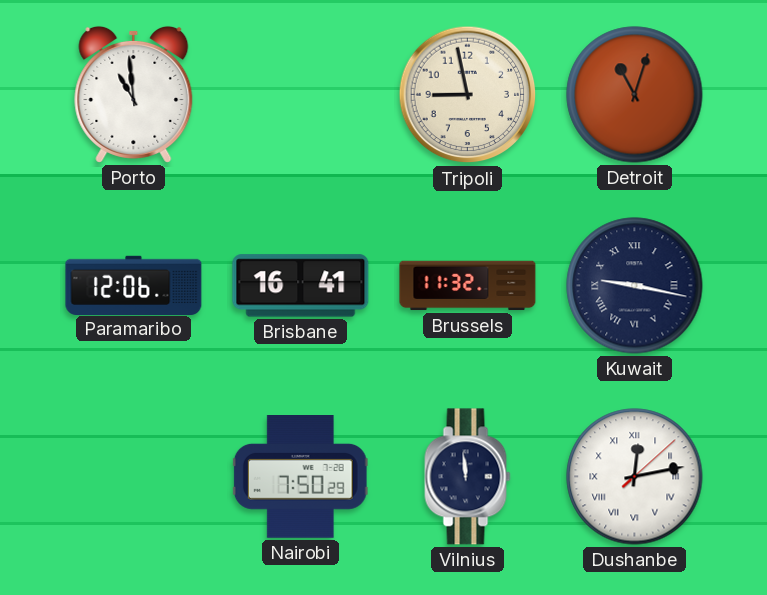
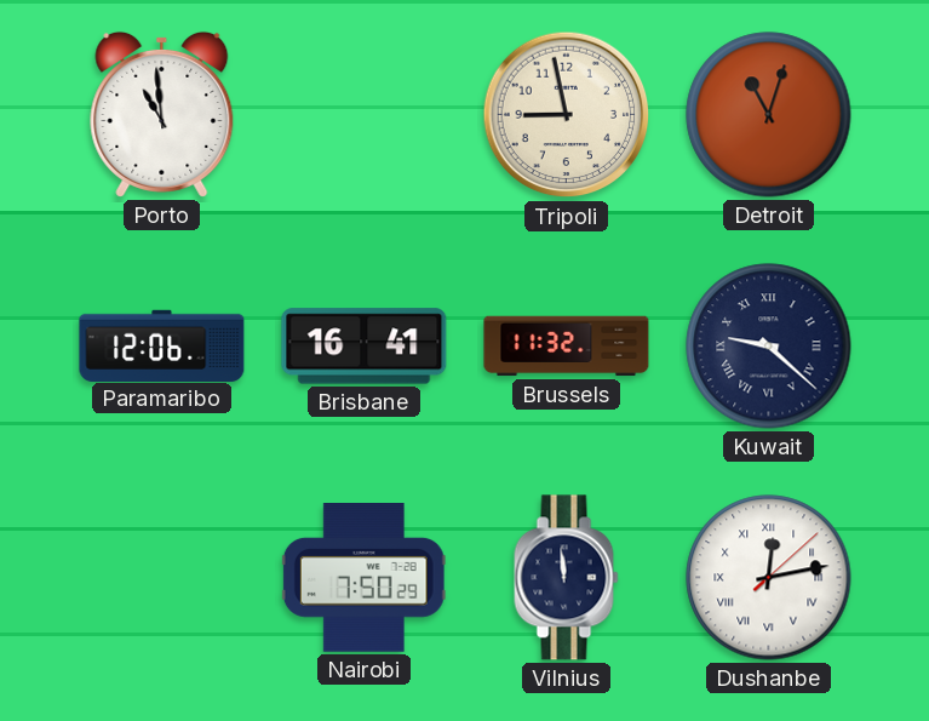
Kuwait: 9:17 -> 9:22
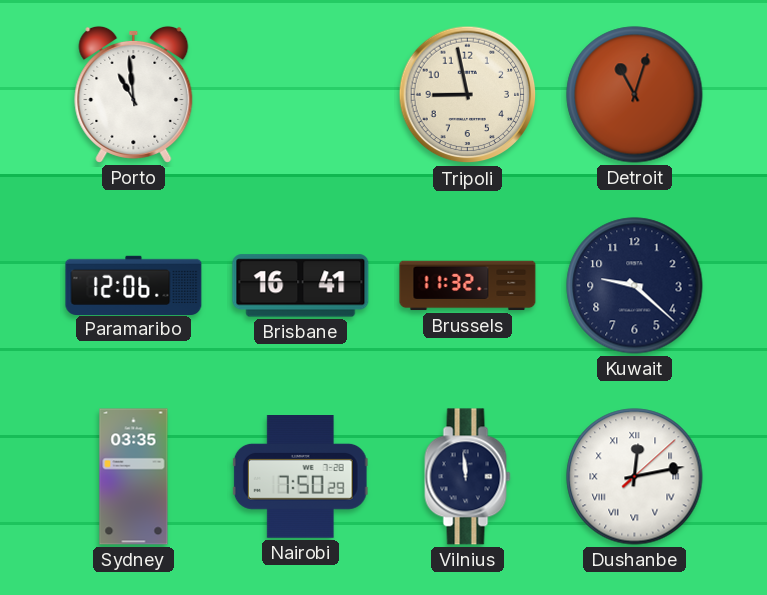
Kuwait numerals: Roman -> Arabic
Sydney: none -> 03:35
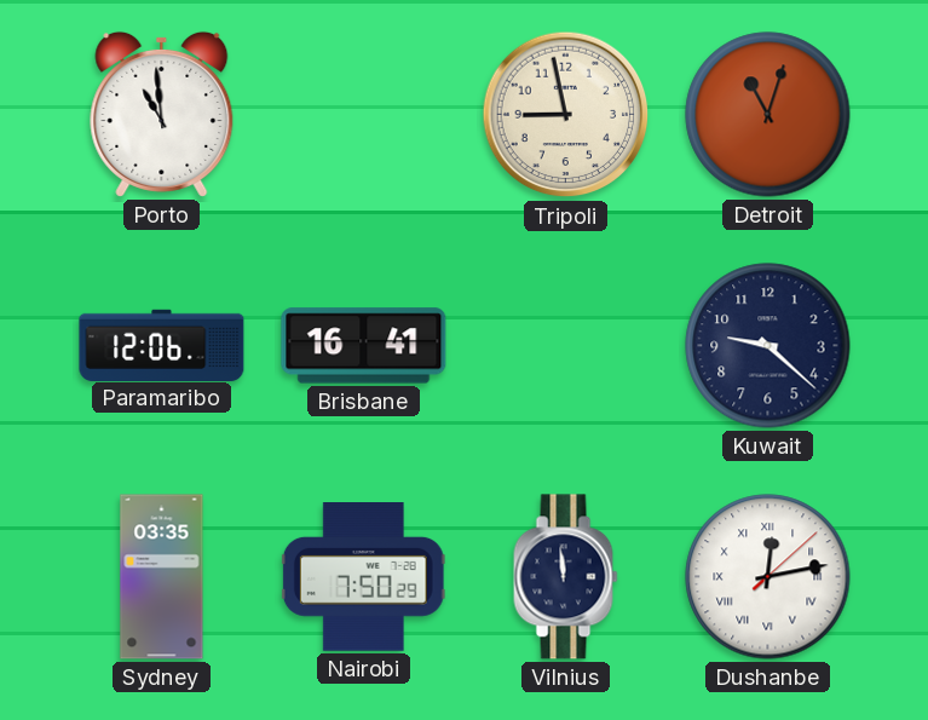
Brussels: 11:32 -> none
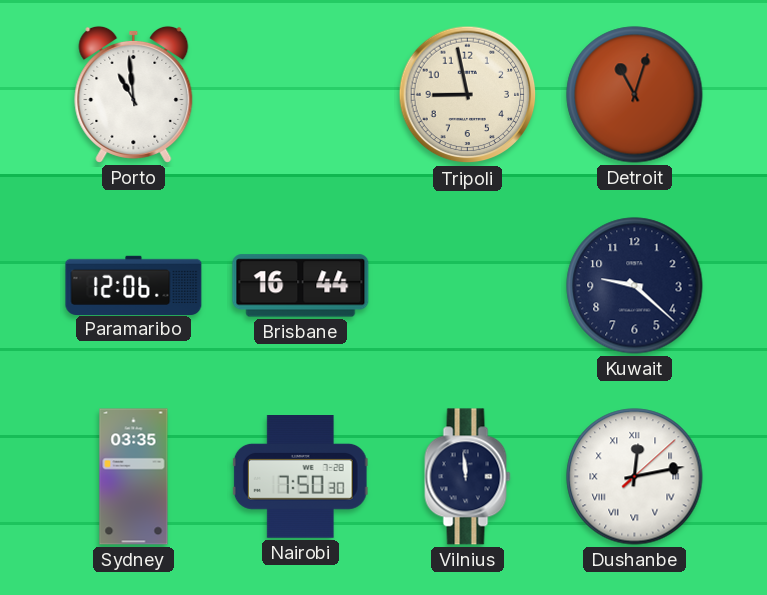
Brisbane: 16:41 -> 16:44
Nairobi: 7:50:29 -> 7:50:30
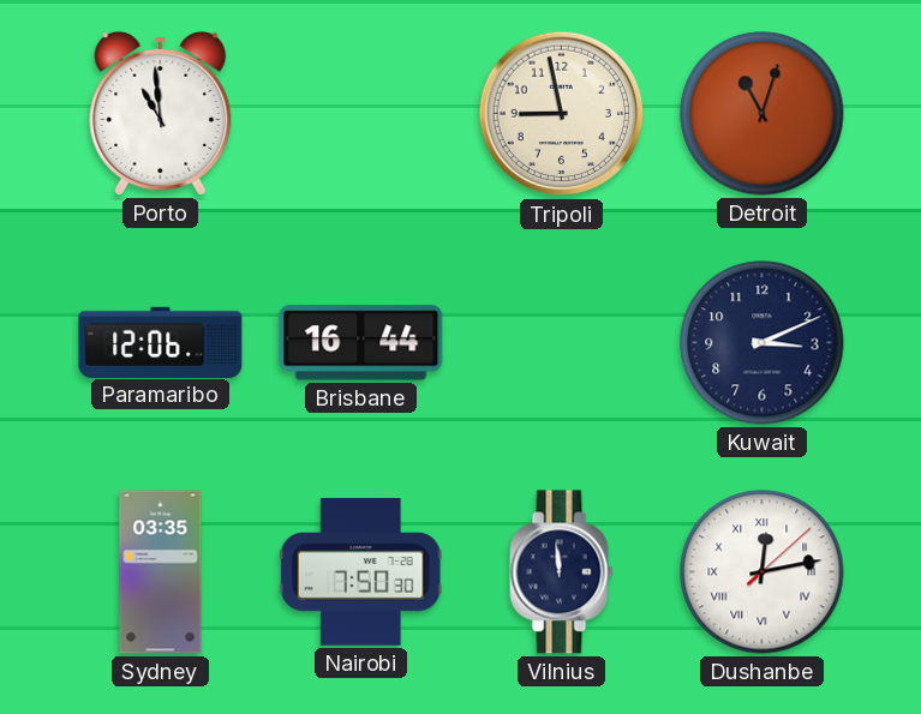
Kuwait: 9:22 -> 3:11
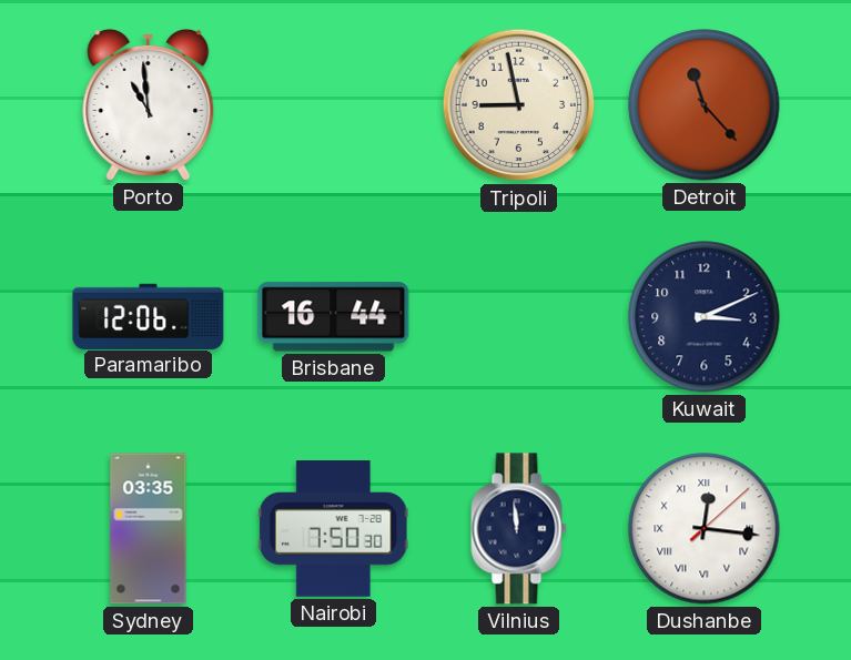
Detroit: 11:03 -> 11:23
Dushanbe: 12:13 -> 12:16
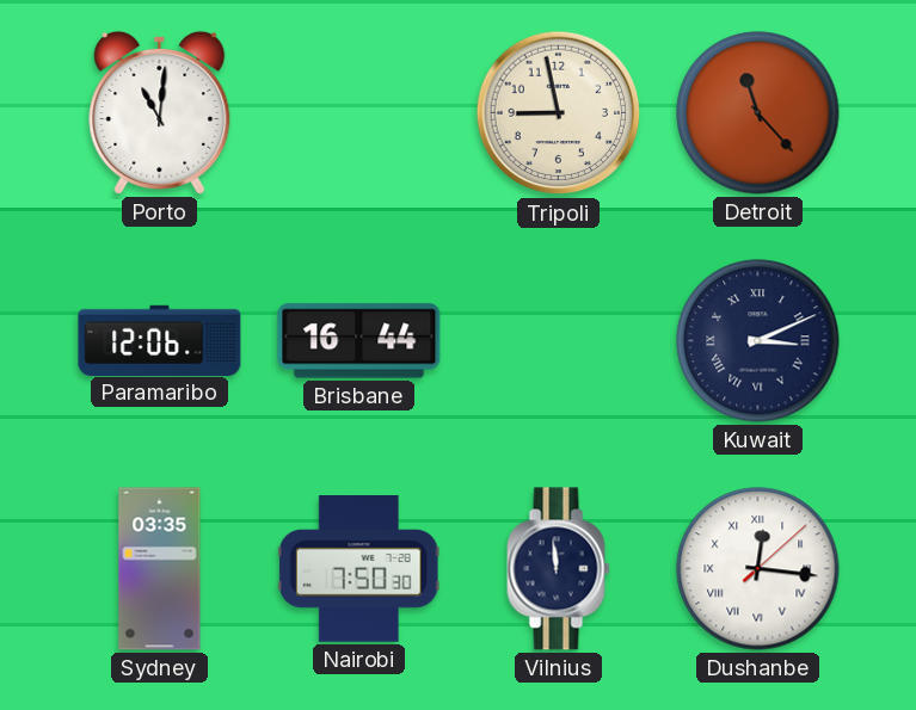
Porto: 10:59 -> 11:01
Kuwait numerals: Arabic -> Roman
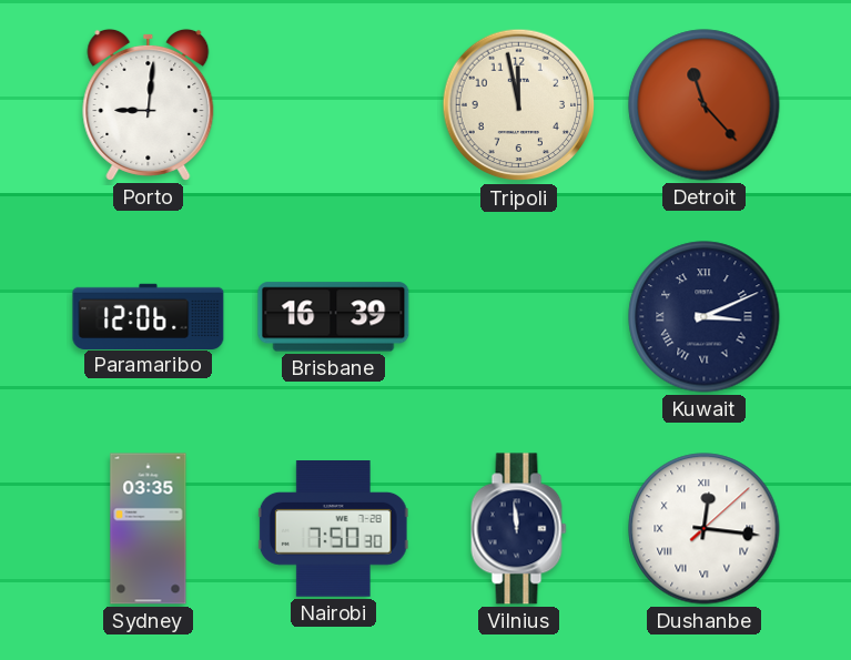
Porto: 11:01 -> 9:01
Tripoli: 8:58 -> 11:58
Brisbane: 16:44 -> 16:39
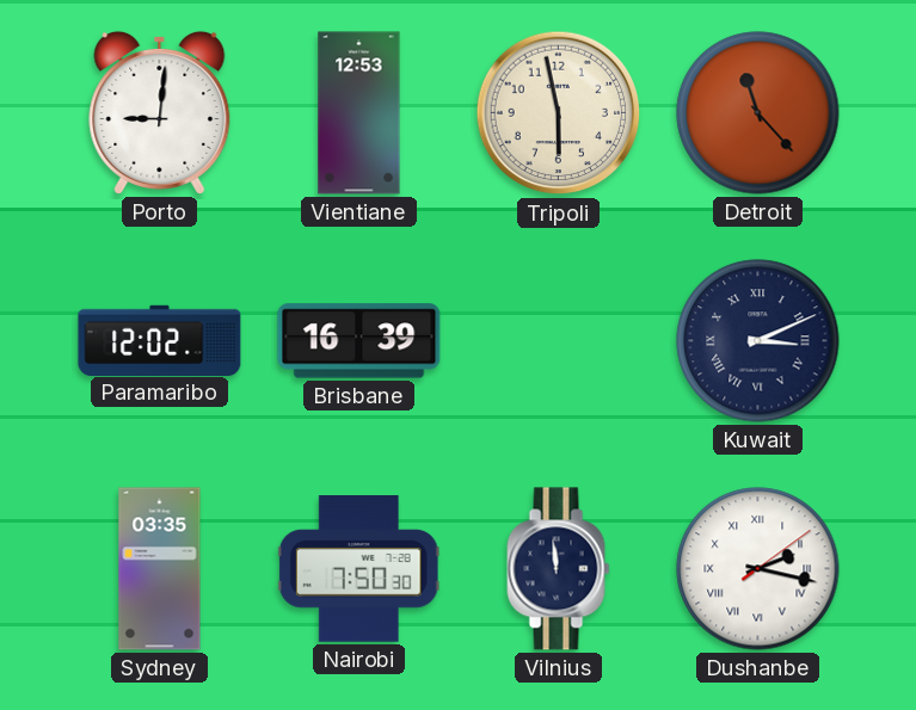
Vientiane: none -> 12:53
Tripoli: 11:58 -> 5:58
Paramaribo: 12:06 -> 12:02
Dushanbe: 12:16 -> 2:17
